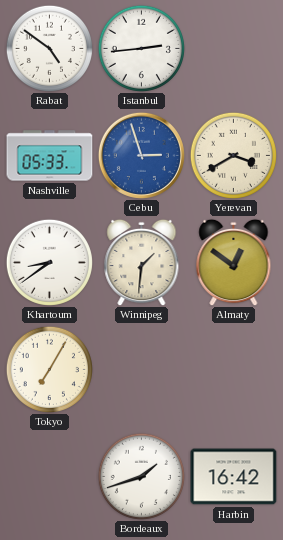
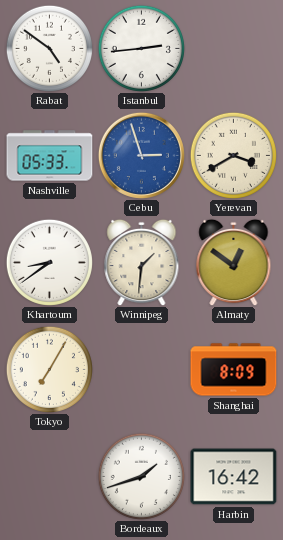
Shanghai: none -> 8:09
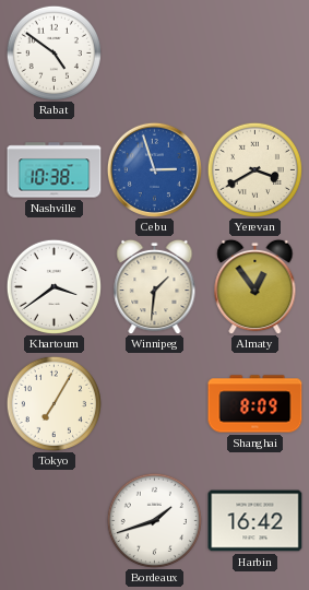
Istanbul: 2:44 -> none
Nashville: 05:33 -> 10:38
Khartoum: 8:39 -> 3:39
Almaty: 12:51 -> 12:54
